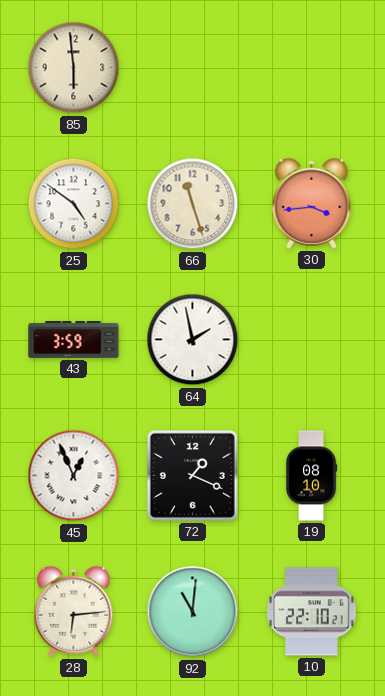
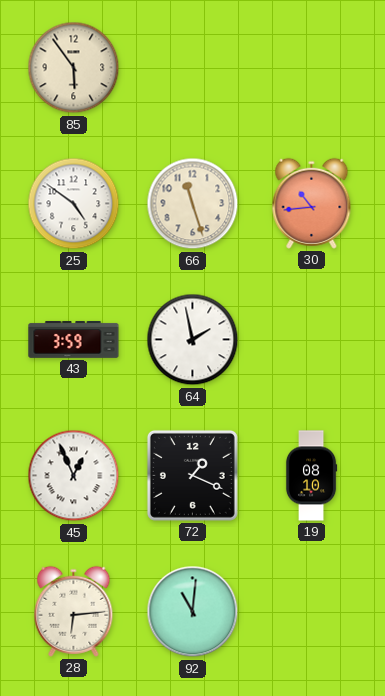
85: 5:59 -> 5:54
30: 3:44 -> 10:44
10: 22:10 -> none
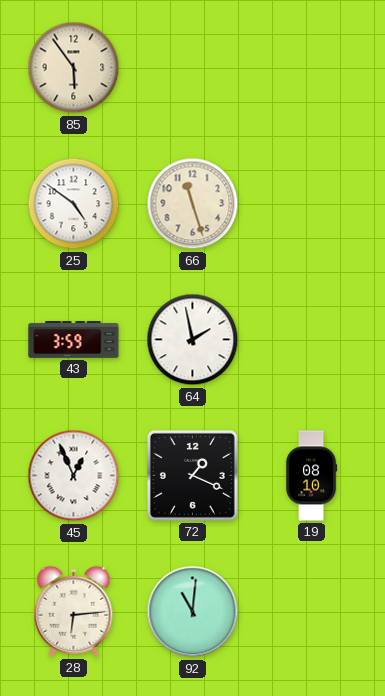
30: 10:44 -> none
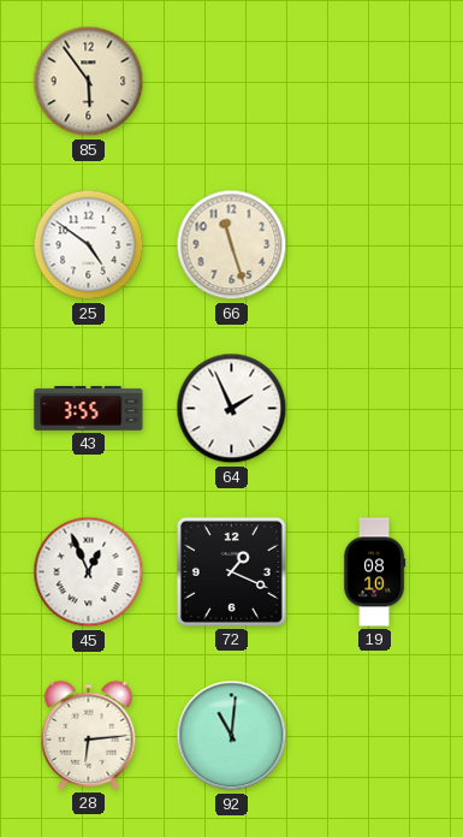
43: 3:59 -> 3:55
64: 1:58 -> 1:56
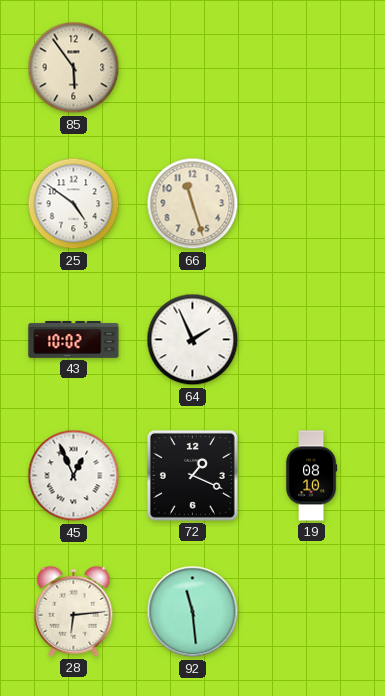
43: 3:55 -> 10:02
92: 11:01 -> 11:29
